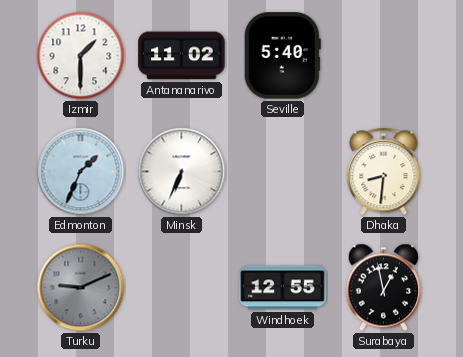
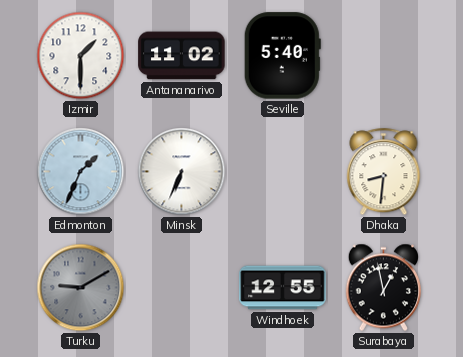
Turku: 9:11 -> 9:10
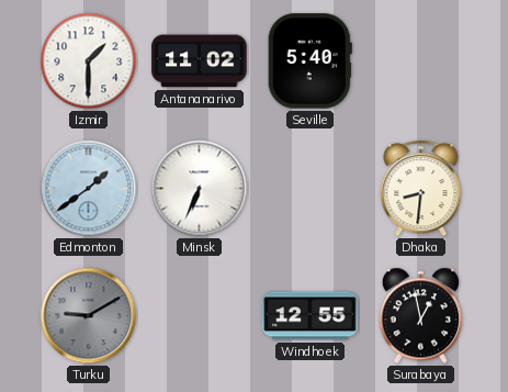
Edmonton: 1:34 -> 1:39
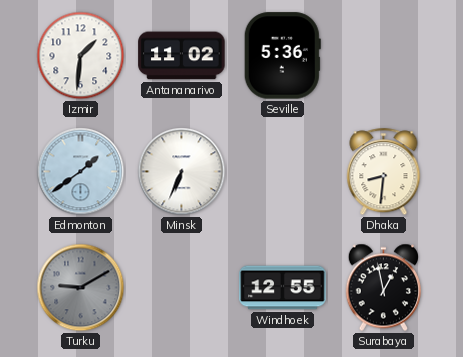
Izmir: 1:30 -> 1:31
Seville: 5:40 -> 5:36
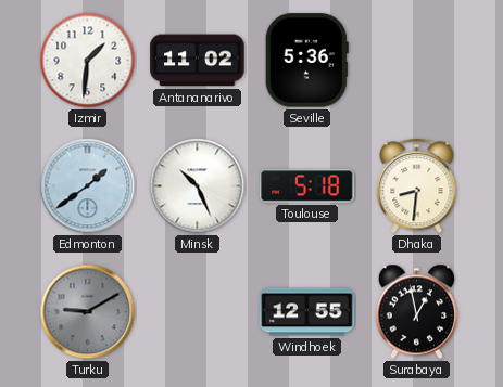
Minsk: 6:34 -> 10:26
Toulouse: none -> 5:18
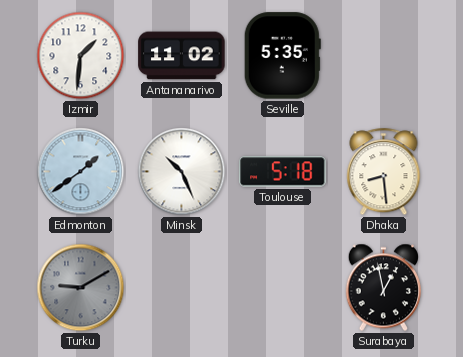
Seville: 5:36 -> 5:35
Dhaka: 8:31 -> 8:29
Windhoek: 12:55 -> none
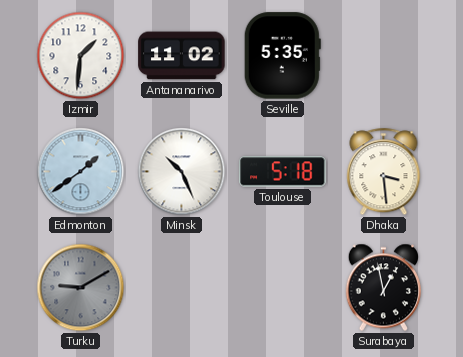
Dhaka: 8:29 -> 3:29
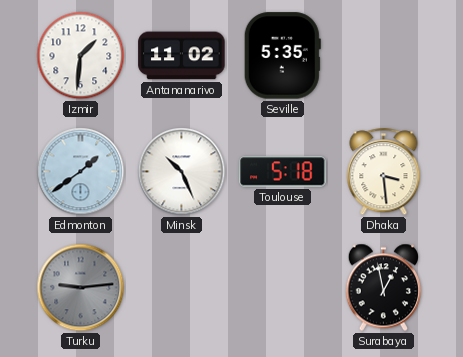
Turku: 9:10 -> 9:14
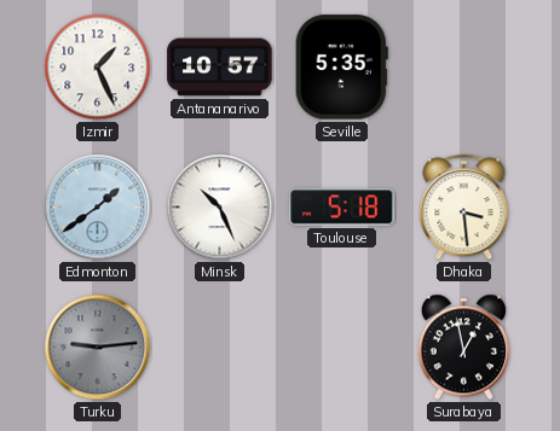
Izmir: 1:31 -> 1:26
Antananarivo: 11:02 -> 10:57
